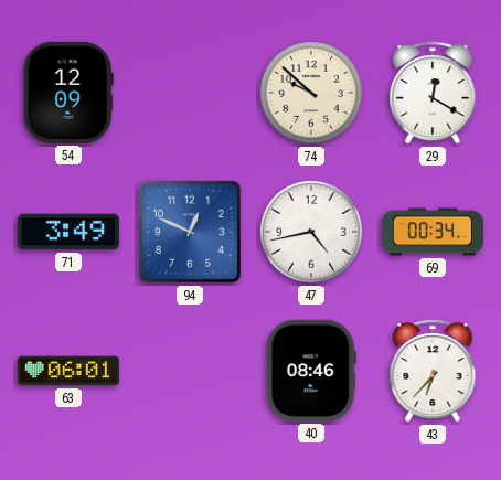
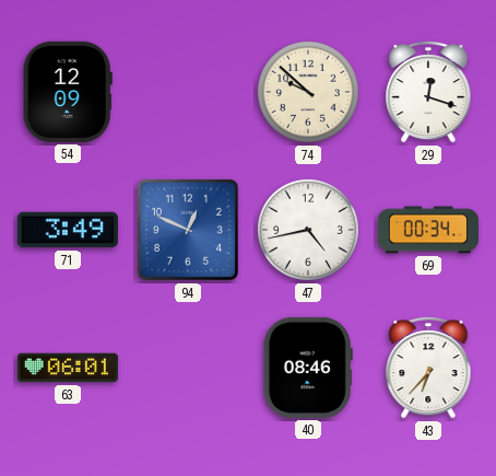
29: 12:20 -> 12:18
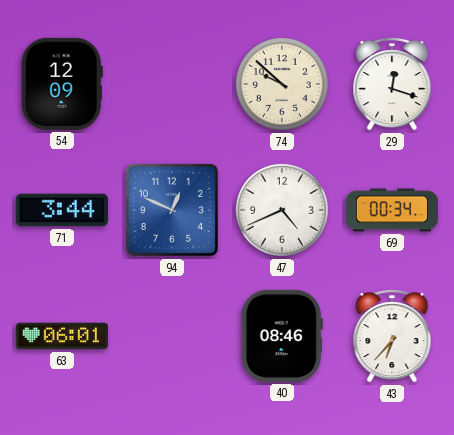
71: 3:49 -> 3:44
47: 4:43 -> 4:41
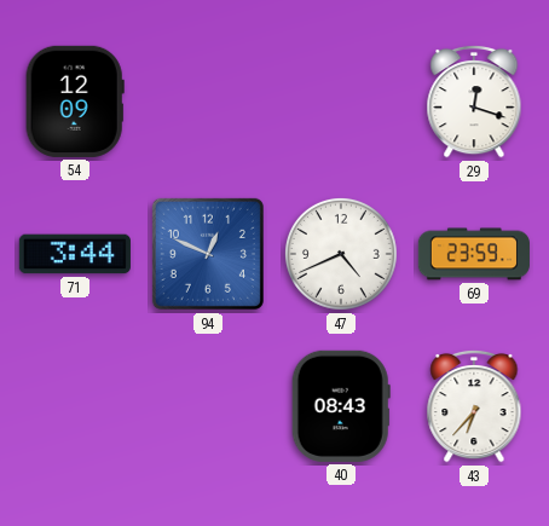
74: 9:52 -> none
69: 00:34 -> 23:59
63: 06:01 -> none
40: 08:46 -> 08:43
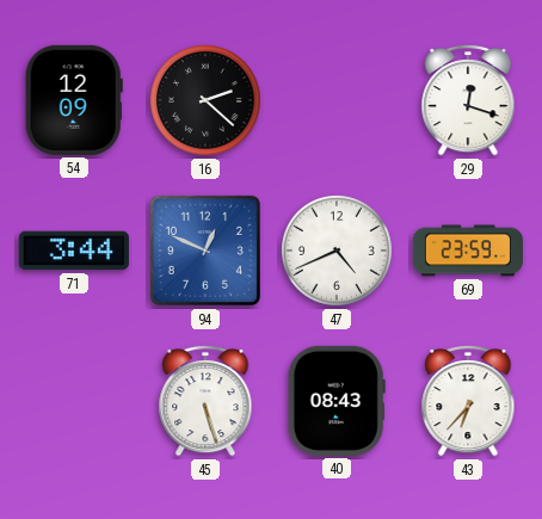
16: none -> 2:22
45: none -> 5:27
